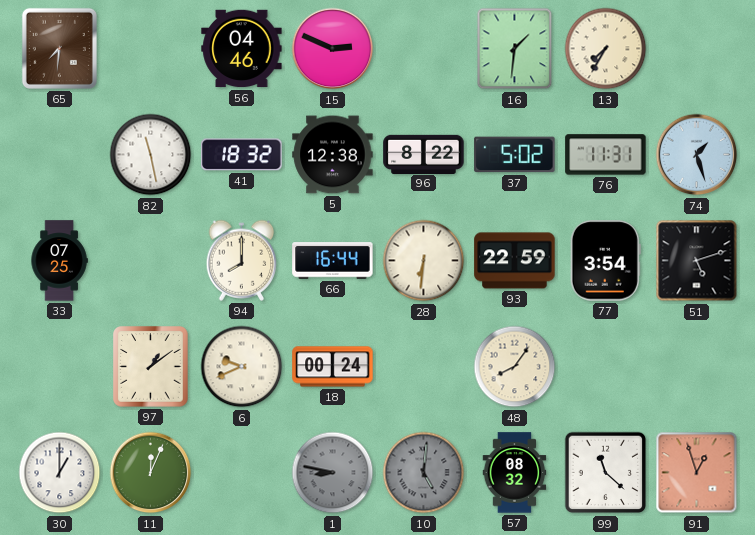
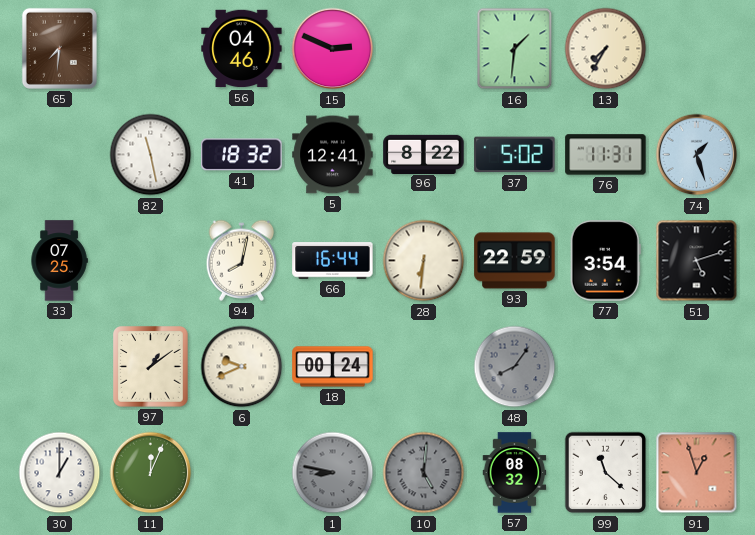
5: 12:38 -> 12:41
94: 8:00 -> 8:02
48 dial: cream -> grey
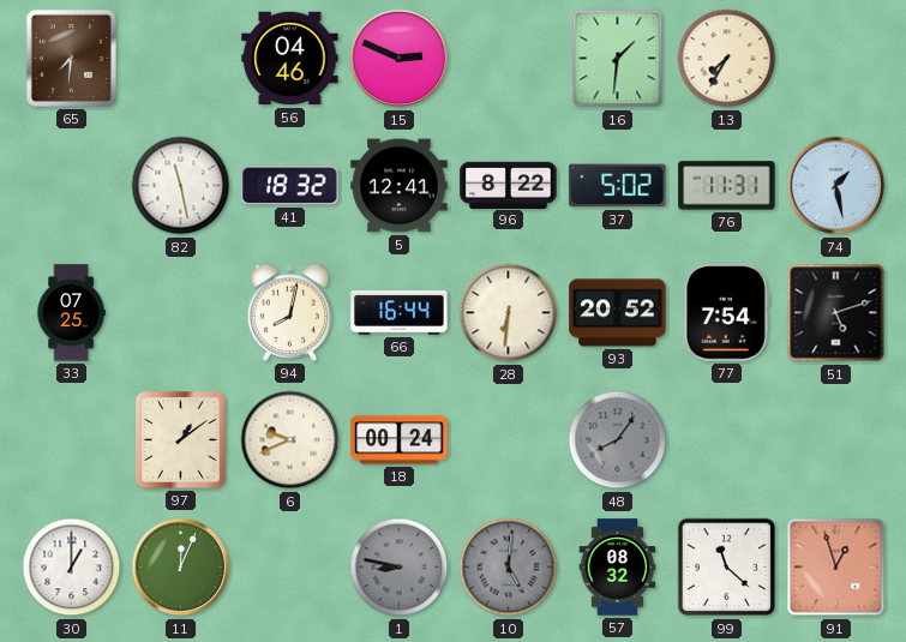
74: 1:27 -> 1:28
93: 22:59 -> 20:52
77: 3:54 -> 7:54
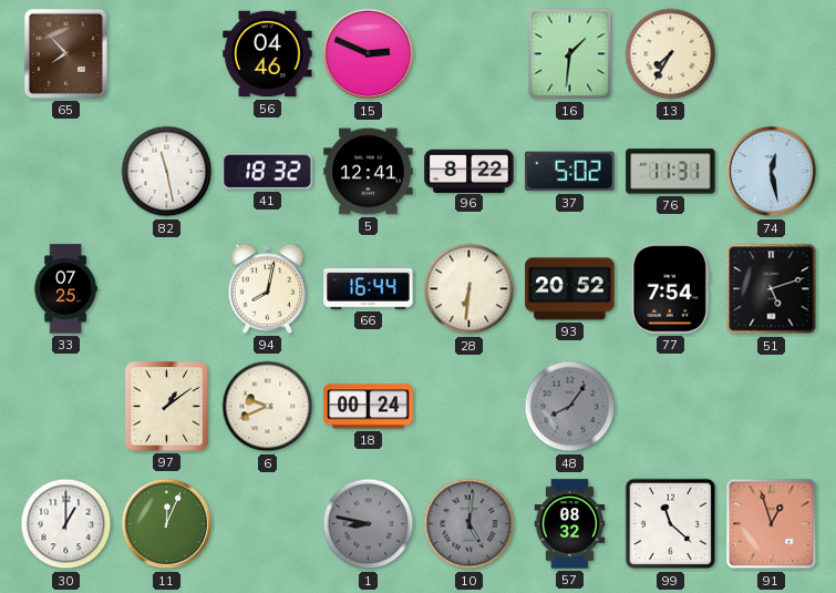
65: 7:31 -> 7:53
74: 1:28 -> 12:28
